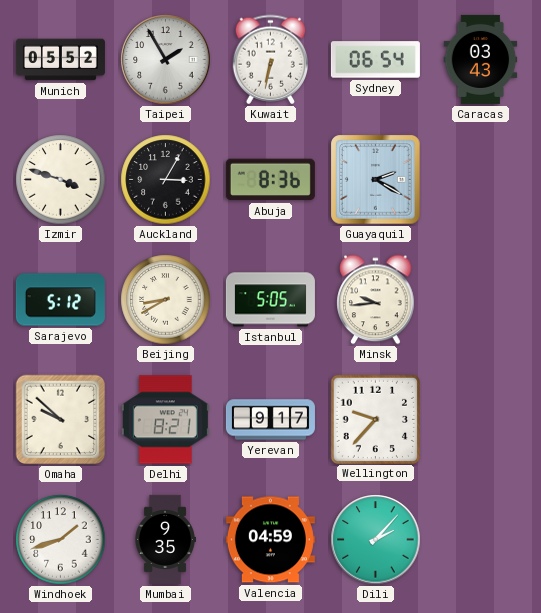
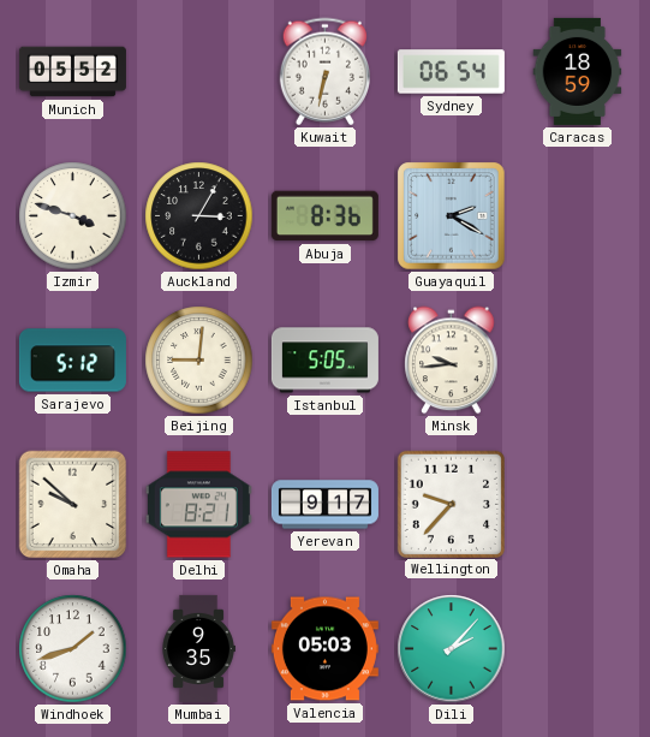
Taipei: 1:55 -> none
Caracas: 03:43 -> 18:59
Beijing: 8:40 -> 9:01
Valencia: 04:59 -> 05:03
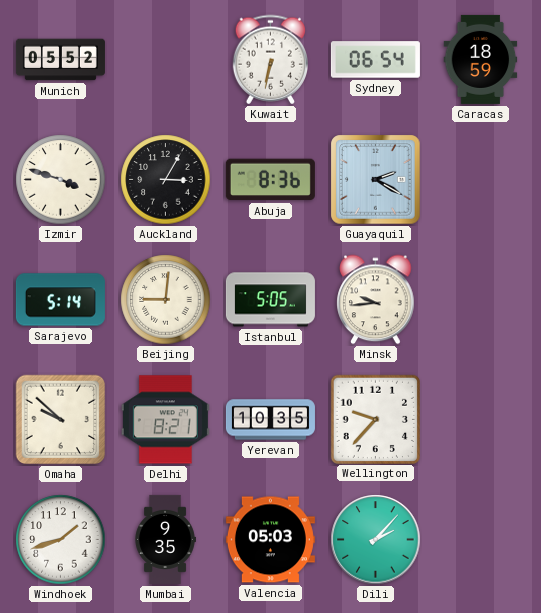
Sarajevo: 5:12 -> 5:14
Yerevan: 9:17 -> 10:35
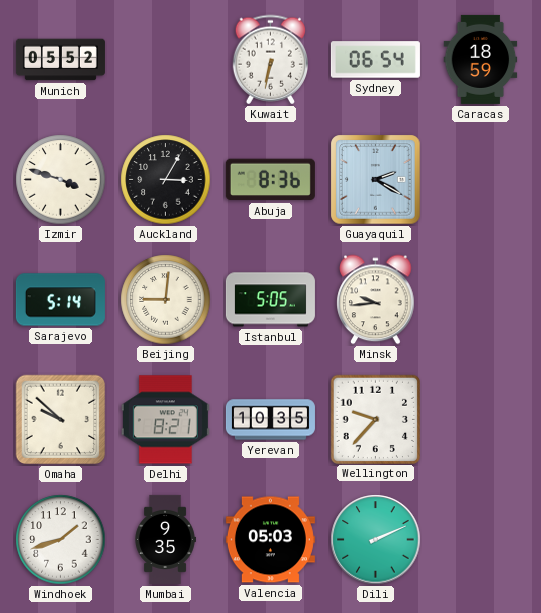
Dili: 2:07 -> 2:11
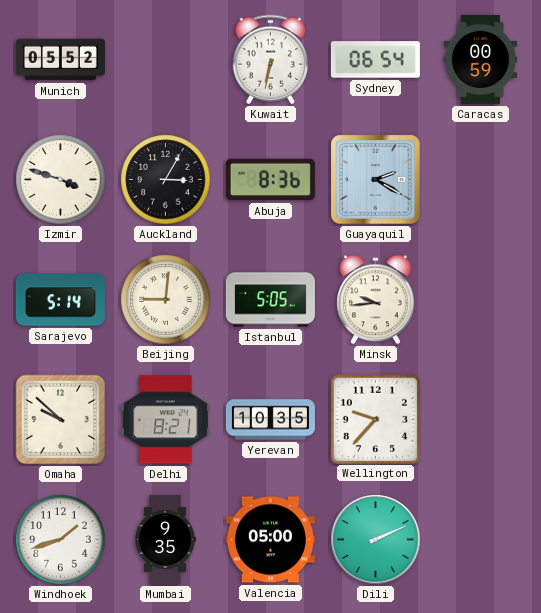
Caracas: 18:59 -> 00:59
Valencia: 05:03 -> 05:00
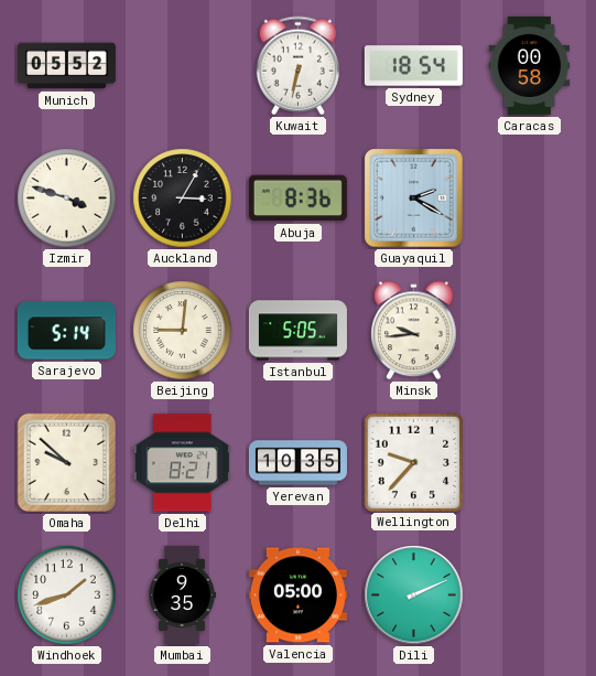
Sydney: 06:54 -> 18:54
Caracas: 00:59 -> 00:58
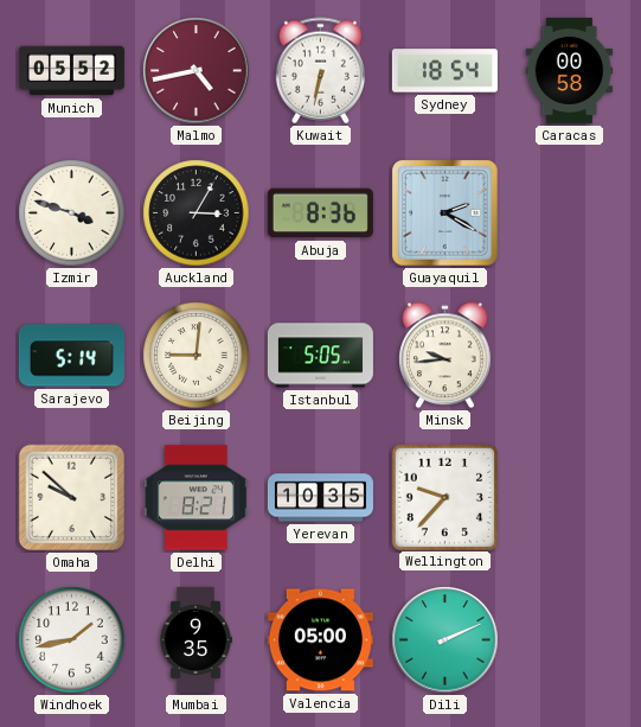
Malmo: none -> 4:43
Windhoek: 1:42 -> 1:43
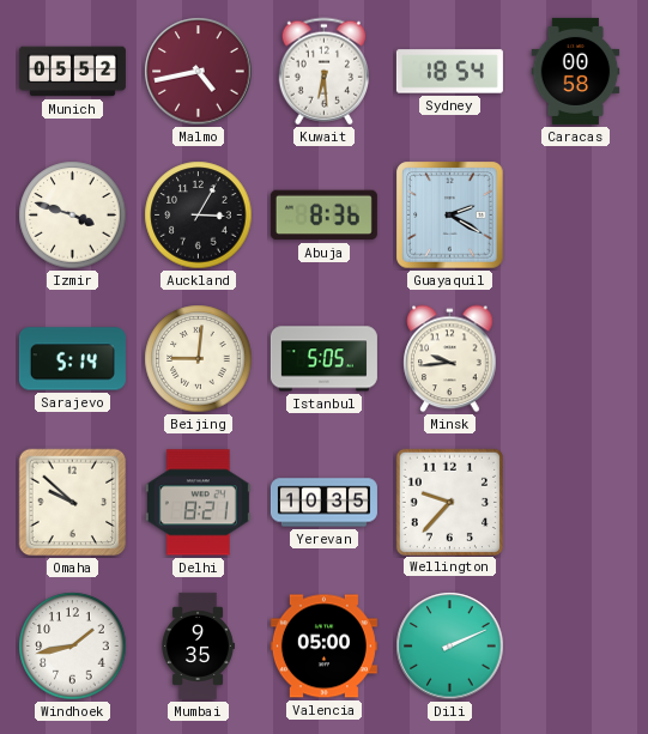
Kuwait: 6:32 -> 6:29
